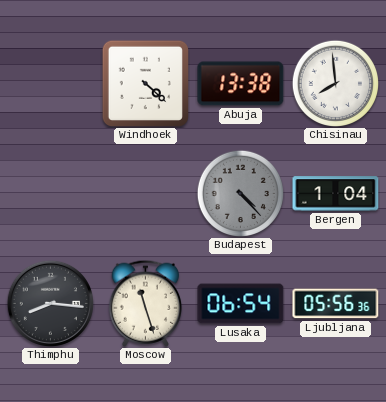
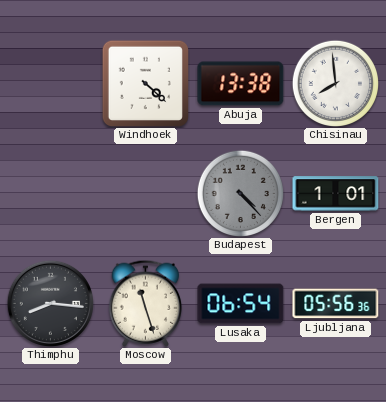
Bergen: 1:04 -> 1:01
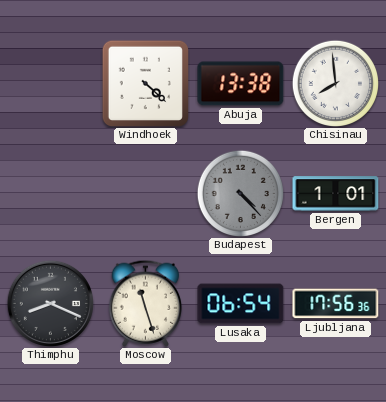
Thimphu: 8:16 -> 8:19
Ljubljana: 05:56 -> 17:56
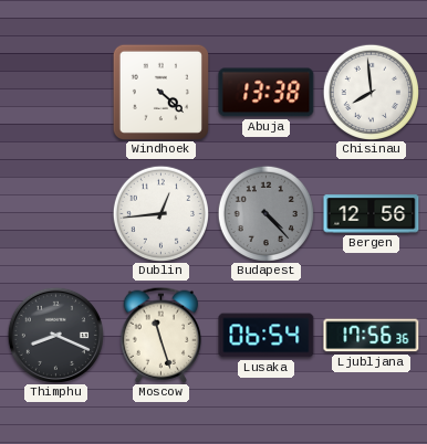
Dublin: none -> 12:44
Bergen: 1:01 -> 12:56
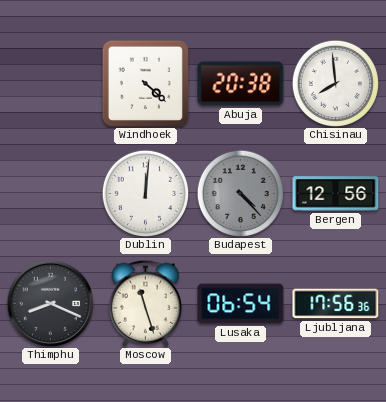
Abuja: 13:38 -> 20:38
Dublin: 12:44 -> 12:01
